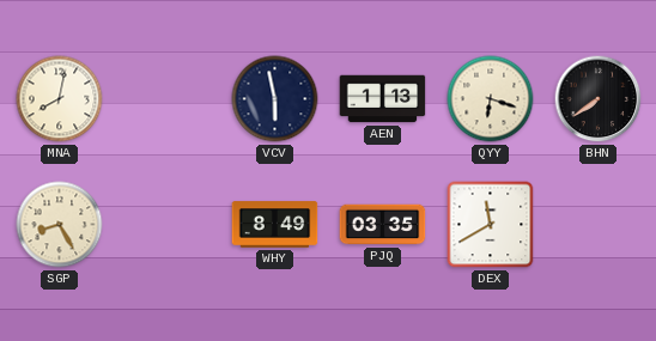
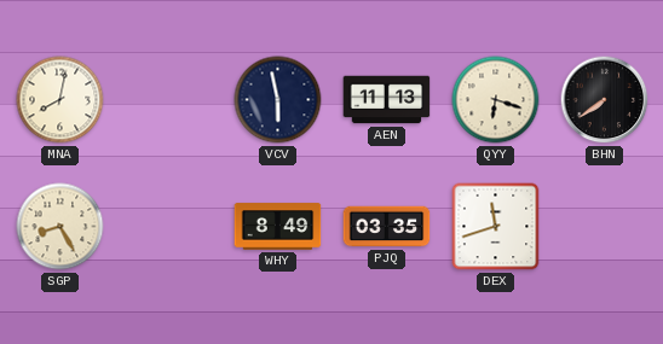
AEN: 1:13 -> 11:13
DEX: 11:40 -> 11:42
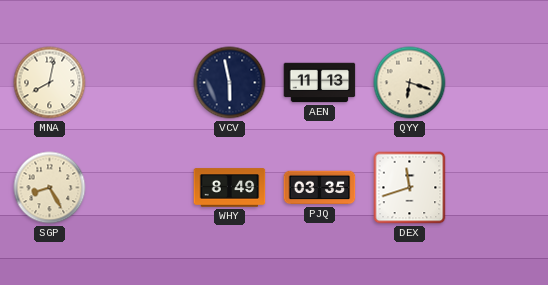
BHN: 7:39 -> none
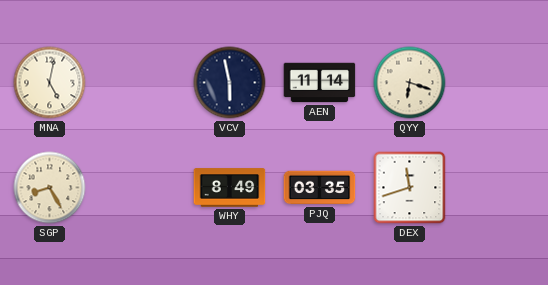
MNA: 8:02 -> 5:02
AEN: 11:13 -> 11:14
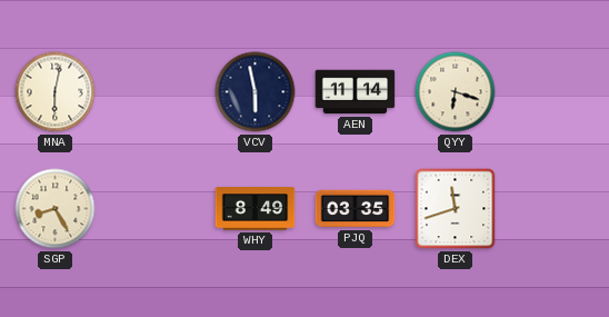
MNA: 5:02 -> 6:02
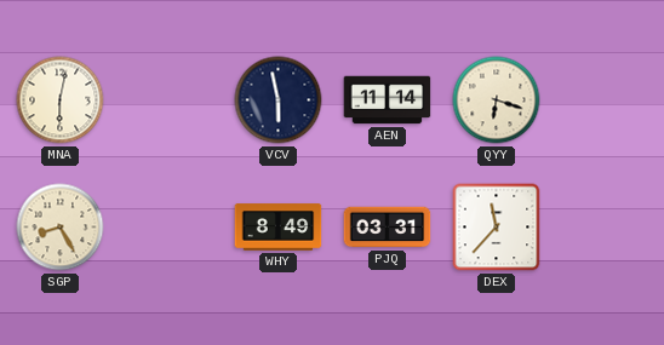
PJQ: 03:35 -> 03:31
DEX: 11:42 -> 11:37
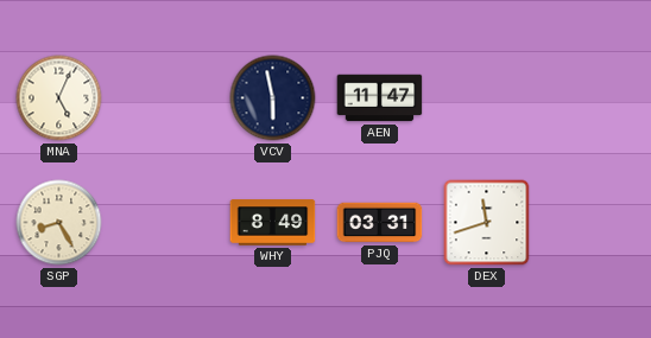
MNA: 6:02 -> 5:04
AEN: 11:14 -> 11:47
QYY: 6:18 -> none
DEX: 11:37 -> 11:42
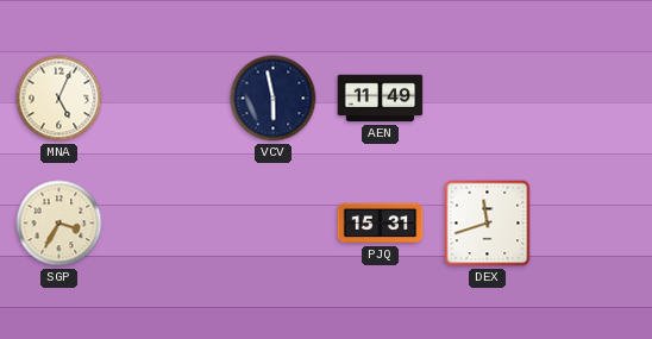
AEN: 11:47 -> 11:49
SGP: 8:25 -> 3:35
WHY: 8:49 -> none
PJQ: 03:31 -> 15:31
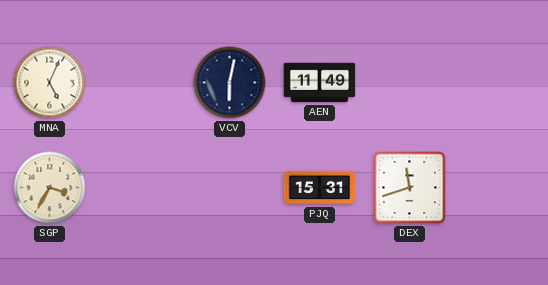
VCV: 5:58 -> 6:02
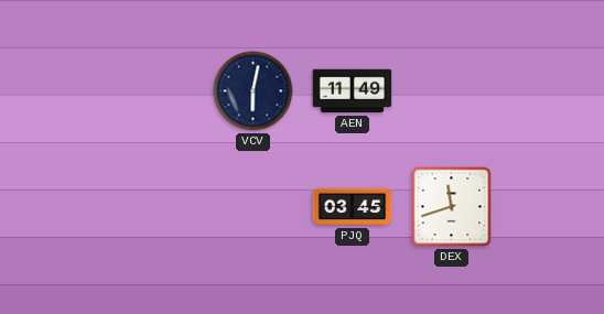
MNA: 5:04 -> none
SGP: 3:35 -> none
PJQ: 15:31 -> 03:45
